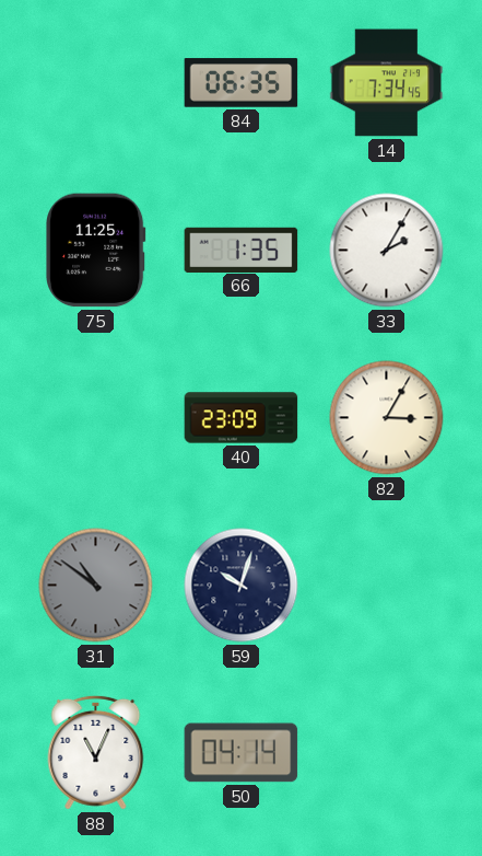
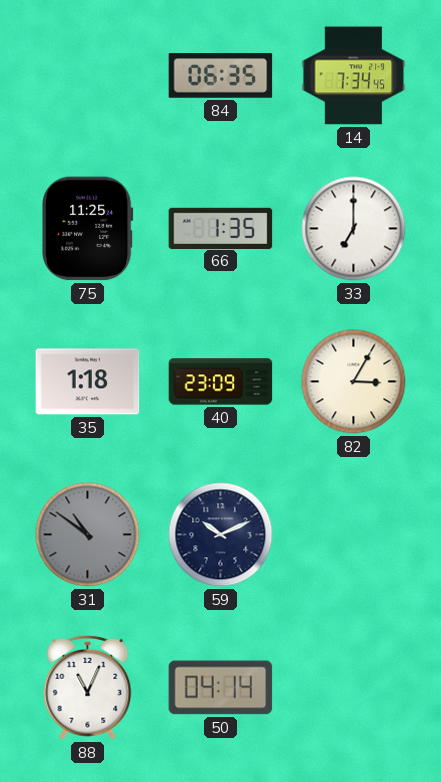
33: 2:05 -> 7:00
35: none -> 1:18
59: 10:03 -> 10:11
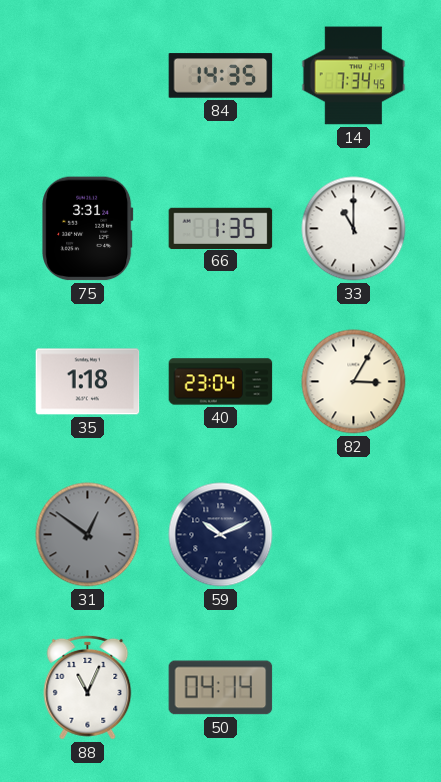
84: 06:35 -> 14:35
75: 11:25 -> 3:31
33: 7:00 -> 11:00
40: 23:09 -> 23:04
31: 10:51 -> 12:51
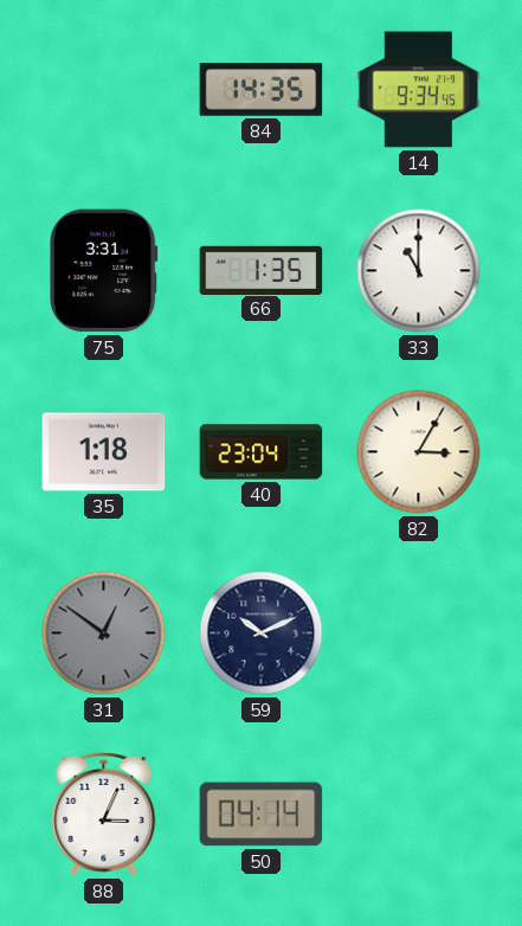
14: 7:34 -> 9:34
88: 11:04 -> 3:04
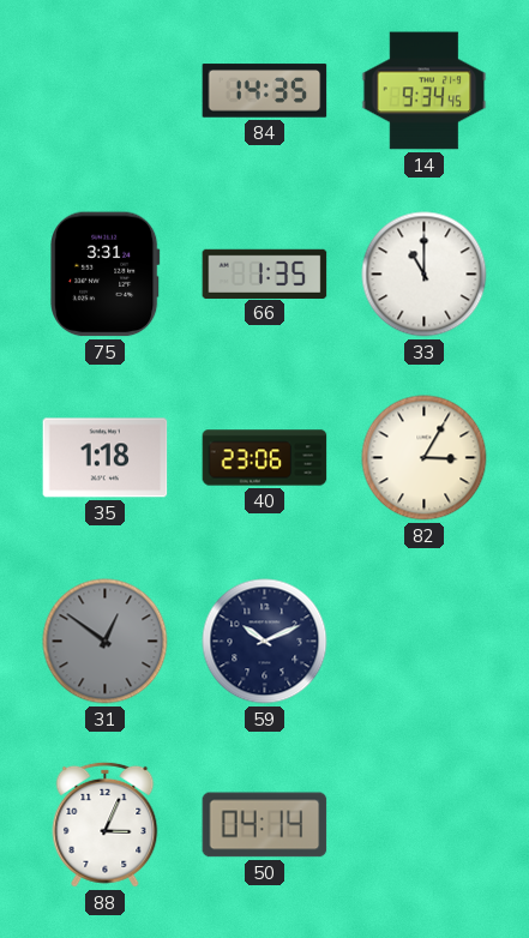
40: 23:04 -> 23:06
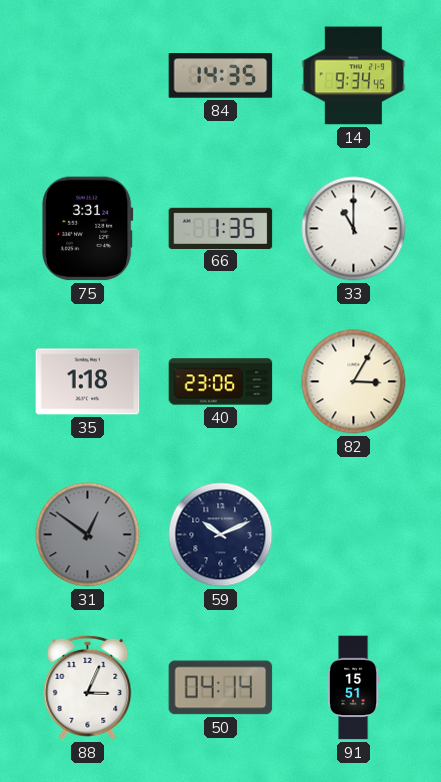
91: none -> 15:51
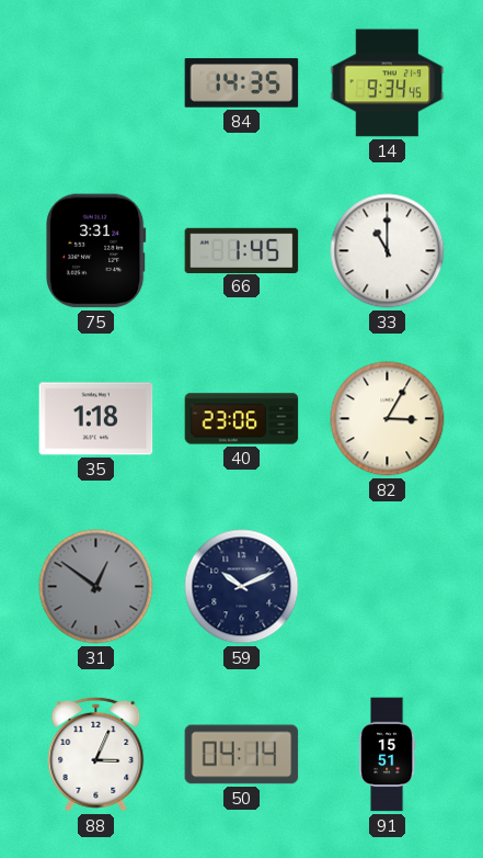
66: 1:35 -> 1:45
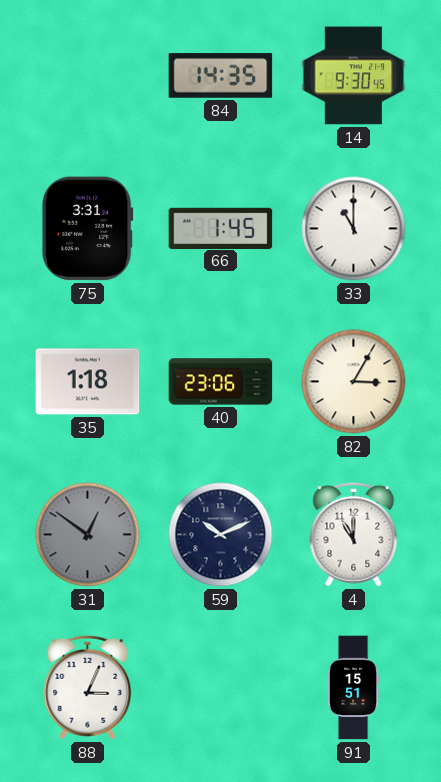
14: 9:34 -> 9:30
4: none -> 11:00
50: 04:14 -> none
